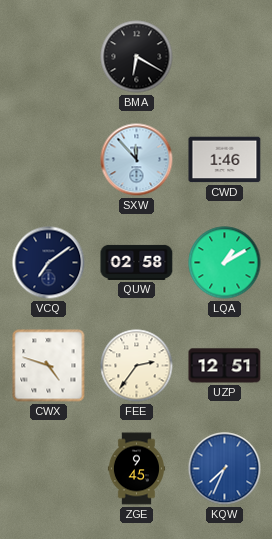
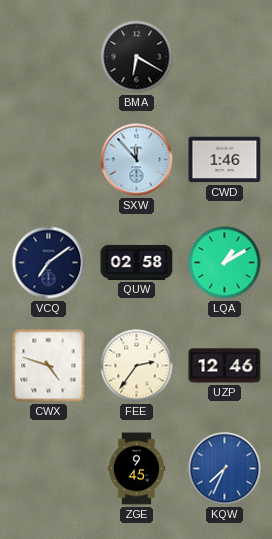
UZP: 12:51 -> 12:46
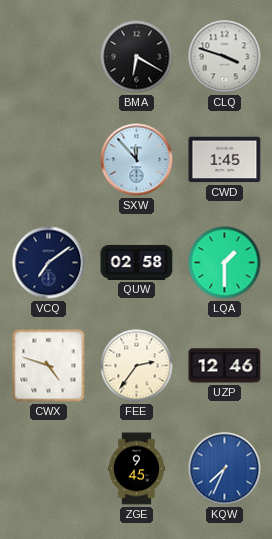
CLQ: none -> 3:48
CWD: 1:46 -> 1:45
LQA: 1:10 -> 1:30
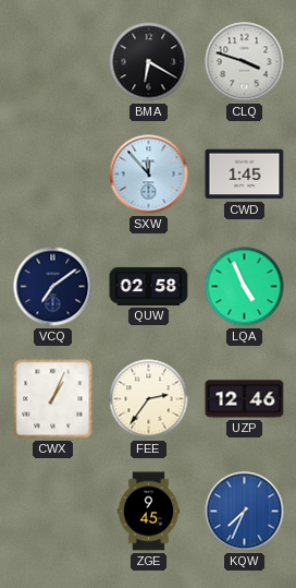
LQA: 1:30 -> 4:56
CWX: 4:48 -> 1:04
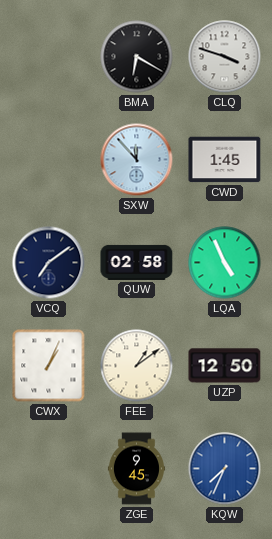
FEE: 2:36 -> 1:09
UZP: 12:46 -> 12:50
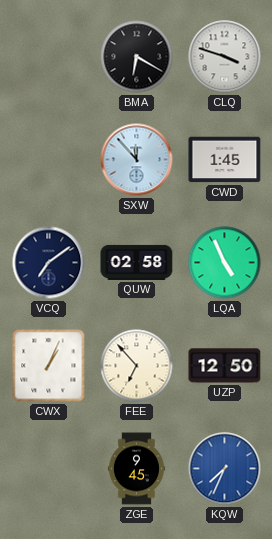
FEE: 1:09 -> 6:53
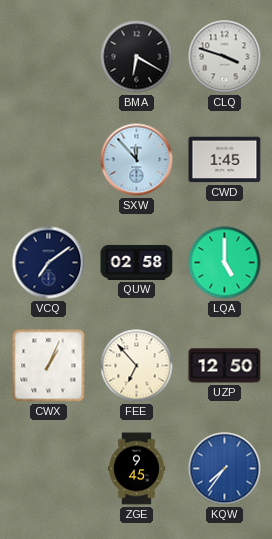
LQA: 4:56 -> 5:00
KQW: 7:34 -> 7:36
